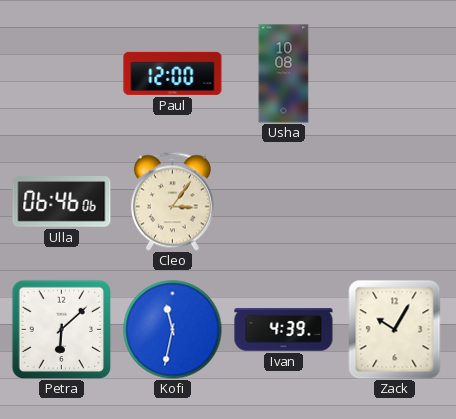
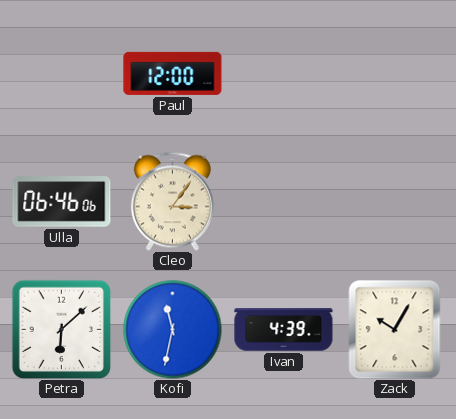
Usha: 10:08 -> none
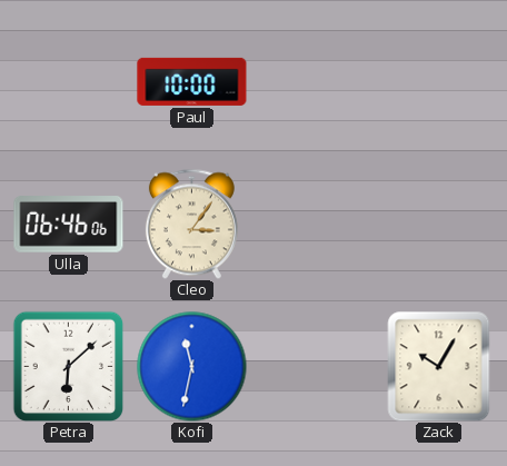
Paul: 12:00 -> 10:00
Ivan: 4:39 -> none
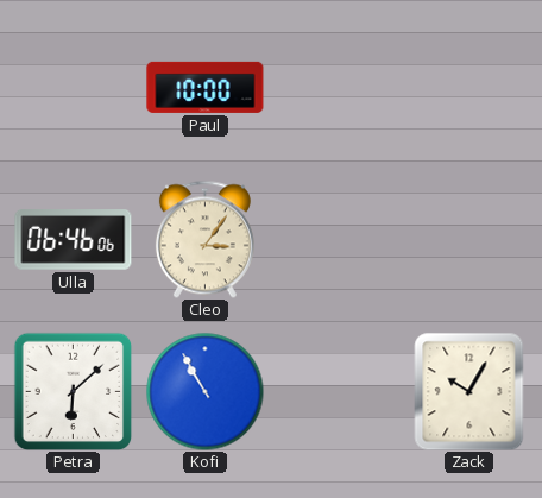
Kofi: 11:32 -> 10:55
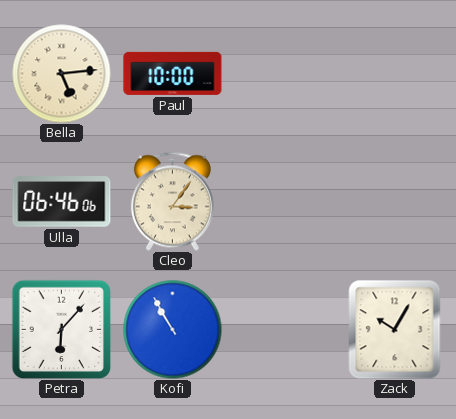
Bella: none -> 5:14
Petra: 6:08 -> 6:07
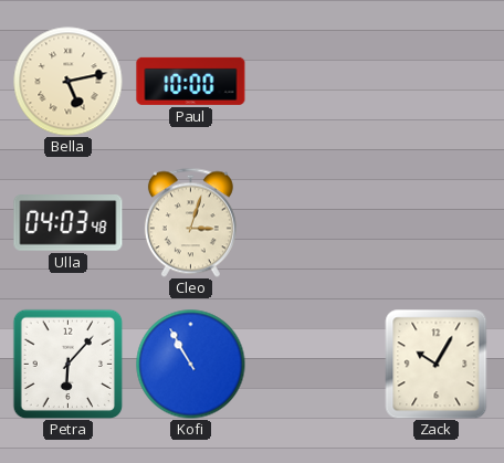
Bella: 5:14 -> 5:13
Ulla: 06:46 -> 04:03
Cleo: 3:06 -> 3:03
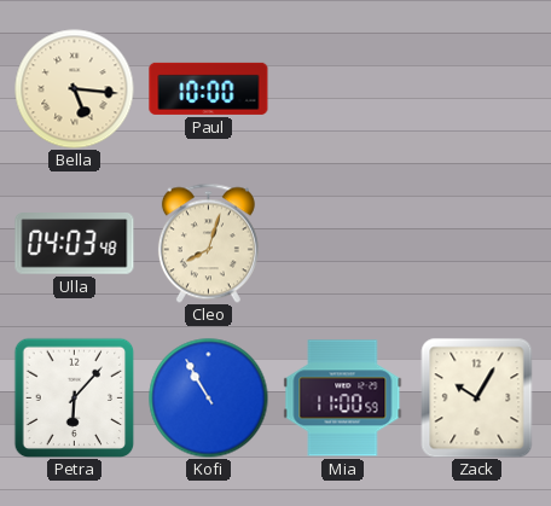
Bella: 5:13 -> 5:16
Cleo: 3:03 -> 8:03
Mia: none -> 11:00
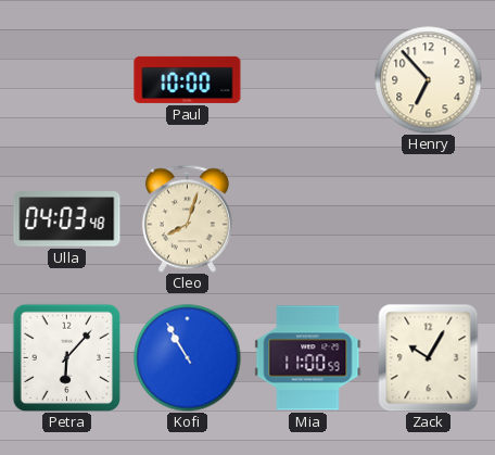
Bella: 5:16 -> none
Henry: none -> 6:53
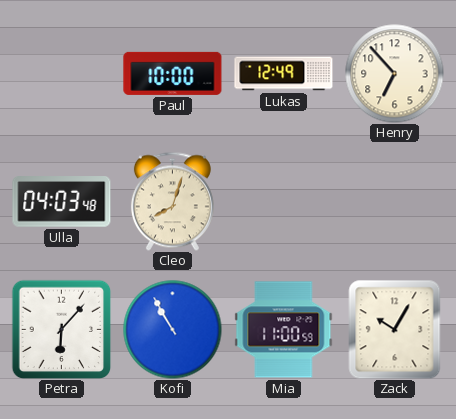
Lukas: none -> 12:49
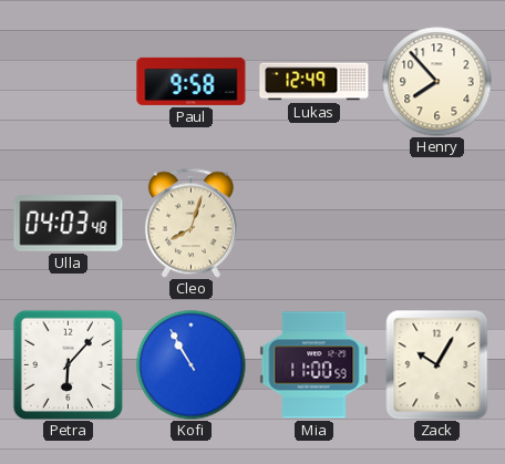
Paul: 10:00 -> 9:58
Henry: 6:53 -> 7:53
